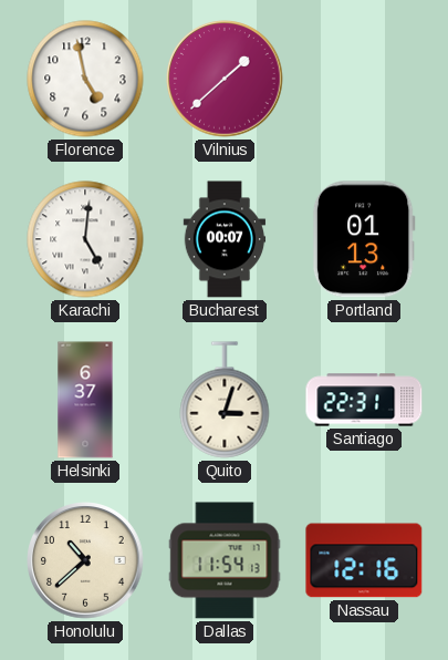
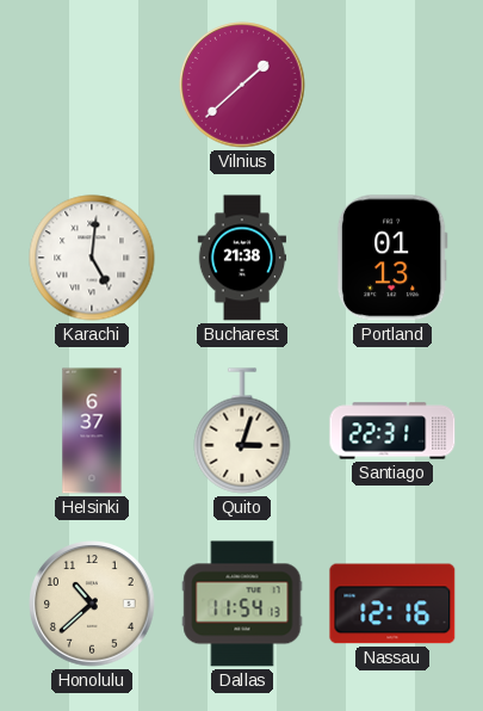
Florence: 4:58 -> none
Bucharest: 00:07 -> 21:38
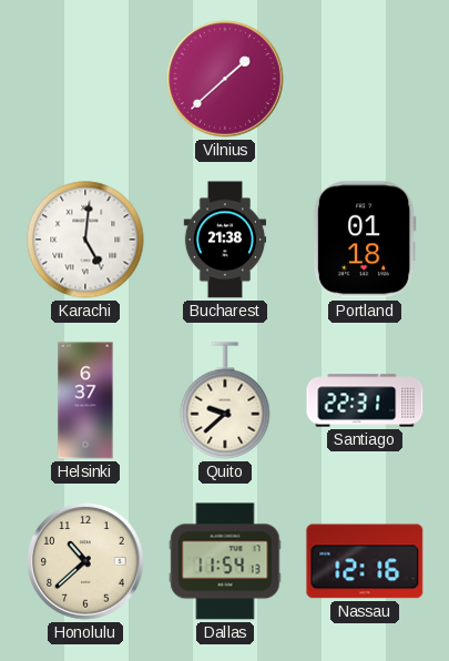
Portland: 01:13 -> 01:18
Quito: 3:03 -> 9:38
